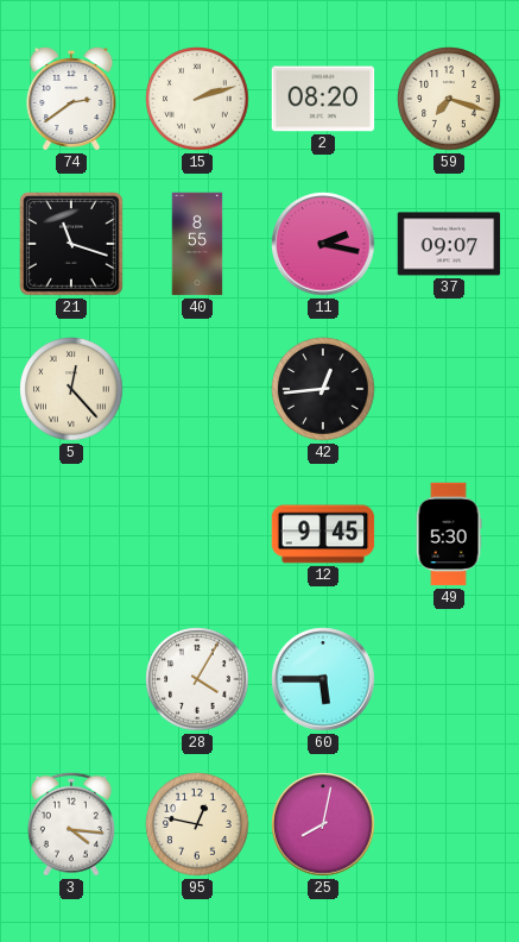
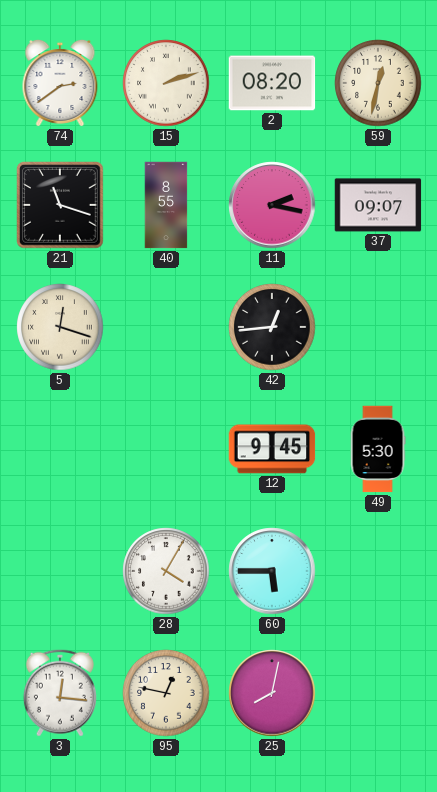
59: 7:18 -> 12:32
5: 12:23 -> 12:18
3: 4:16 -> 12:16
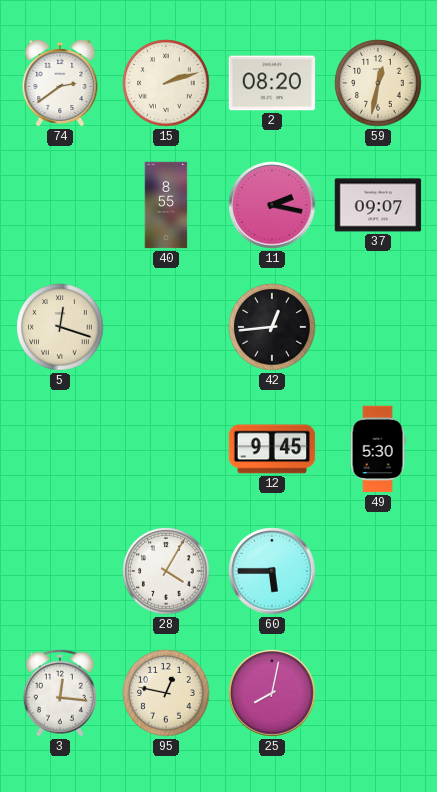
21: 11:18 -> none
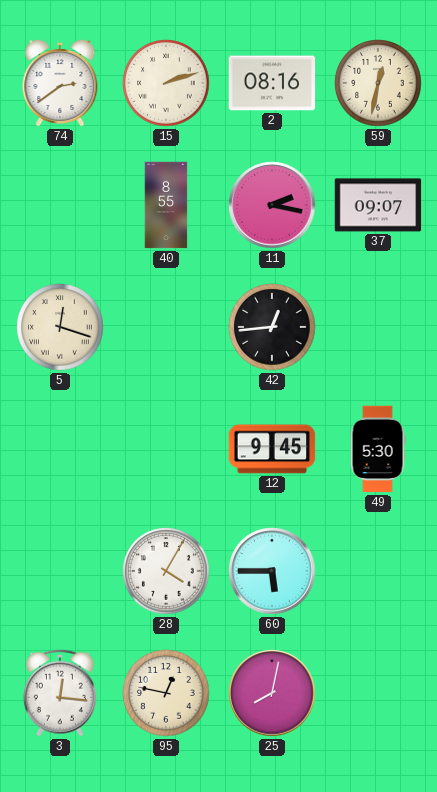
2: 08:20 -> 08:16
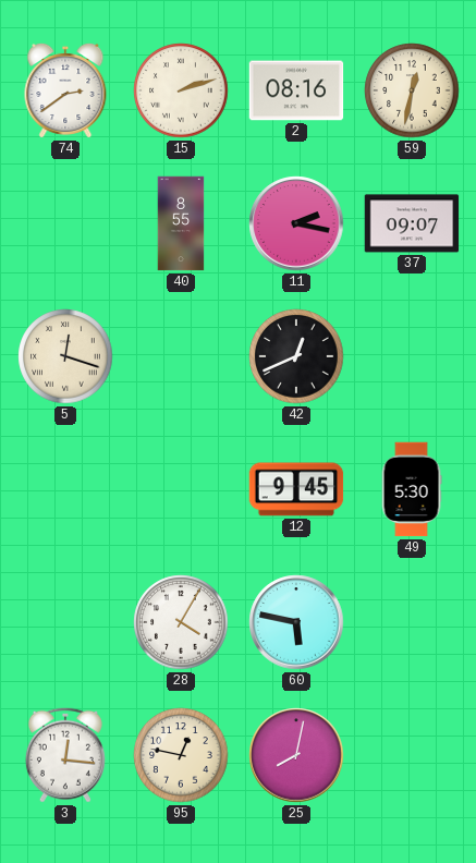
42: 12:44 -> 12:41
60: 5:45 -> 5:47
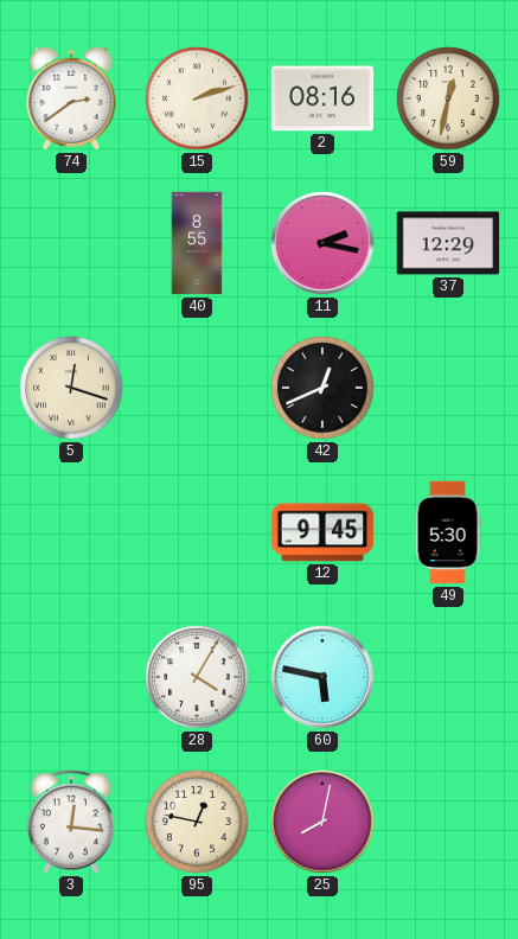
37: 09:07 -> 12:29
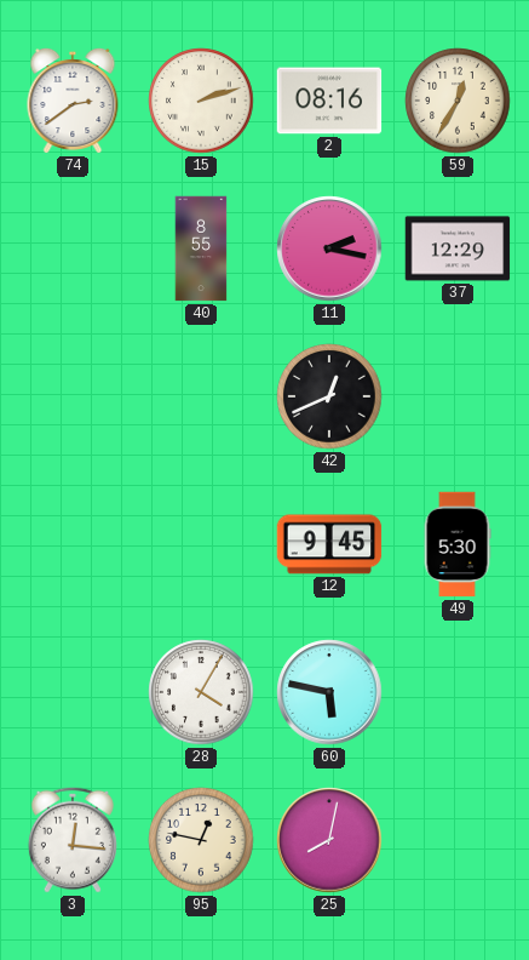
59: 12:32 -> 12:35
5: 12:18 -> none
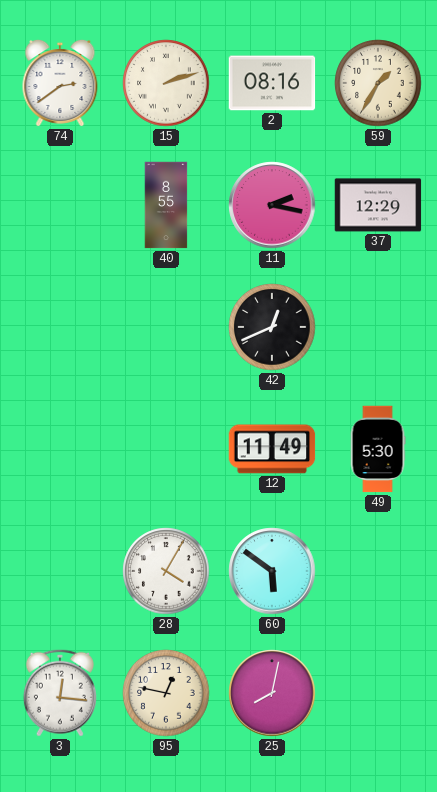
59: 12:35 -> 1:35
12: 9:45 -> 11:49
60: 5:47 -> 5:51
